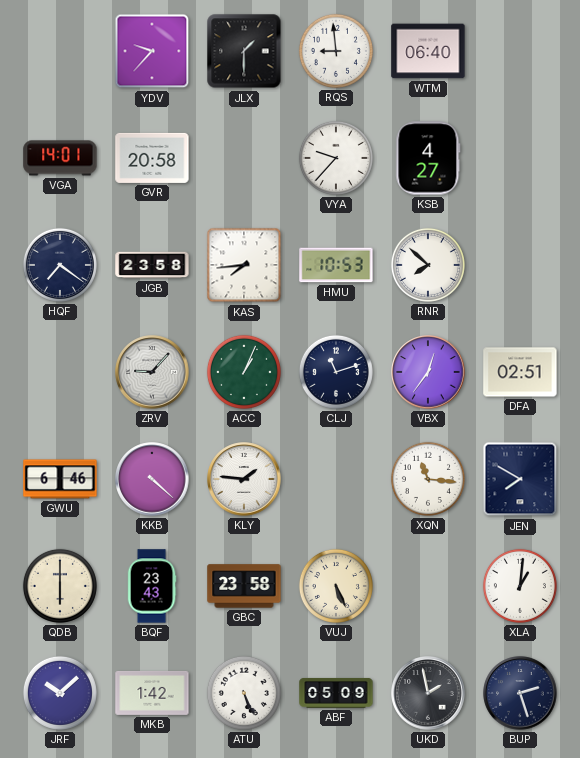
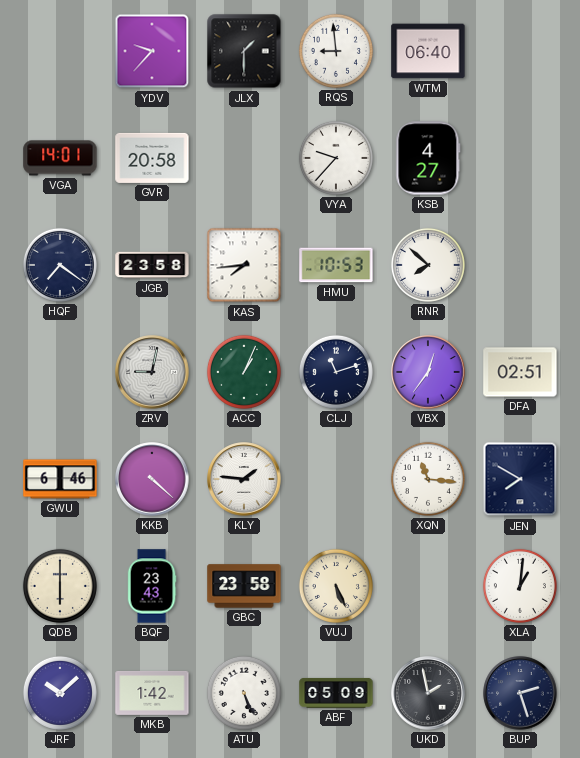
ZRV: 9:07 -> 9:02
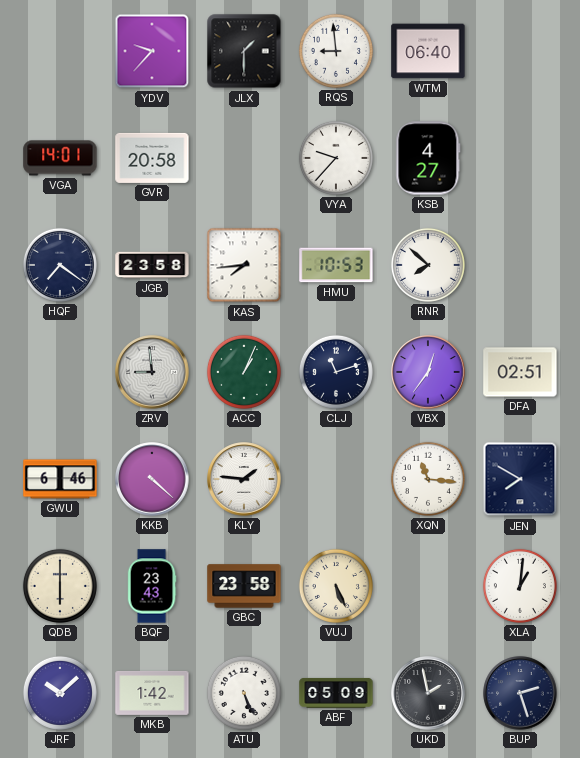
ZRV: 9:02 -> 8:59
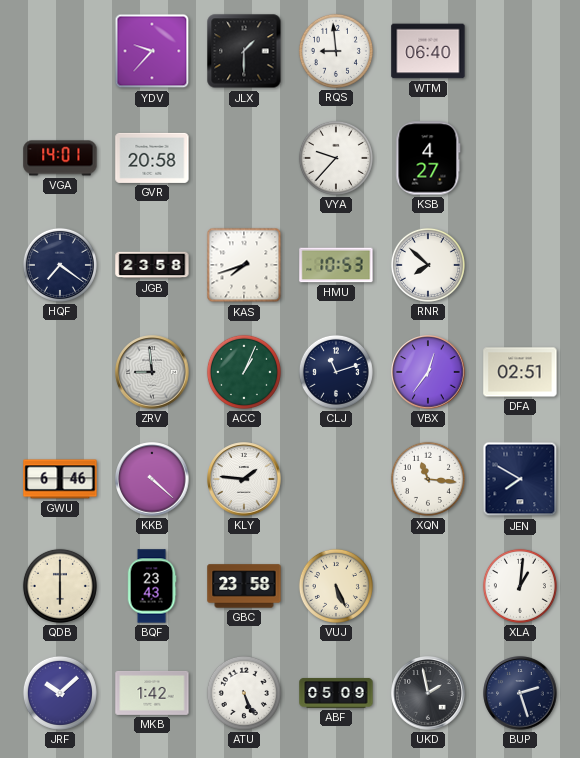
KAS: 7:44 -> 7:42
